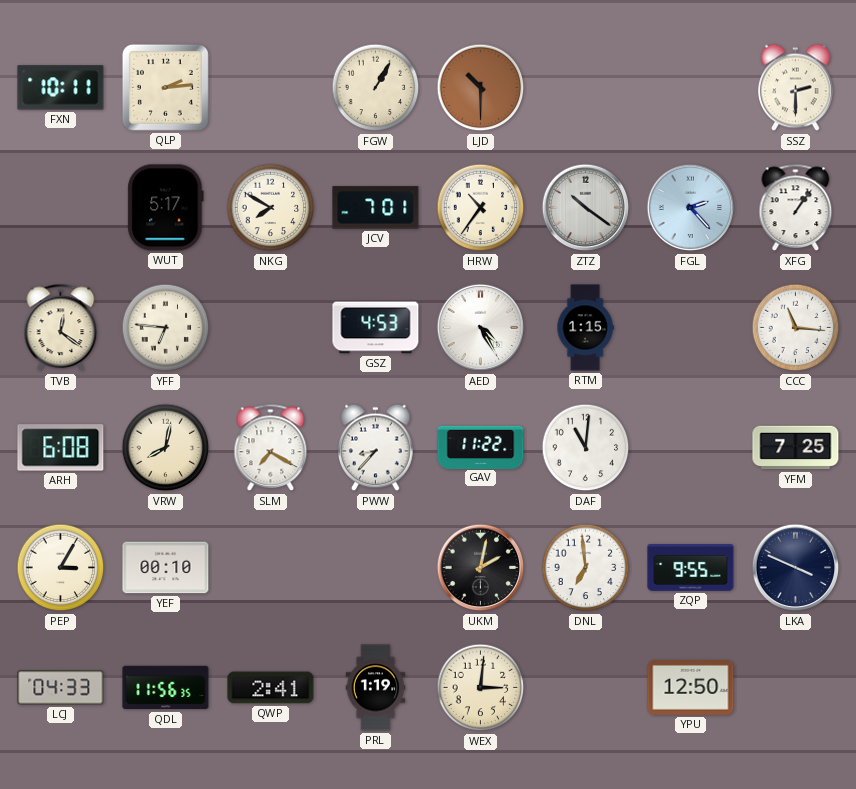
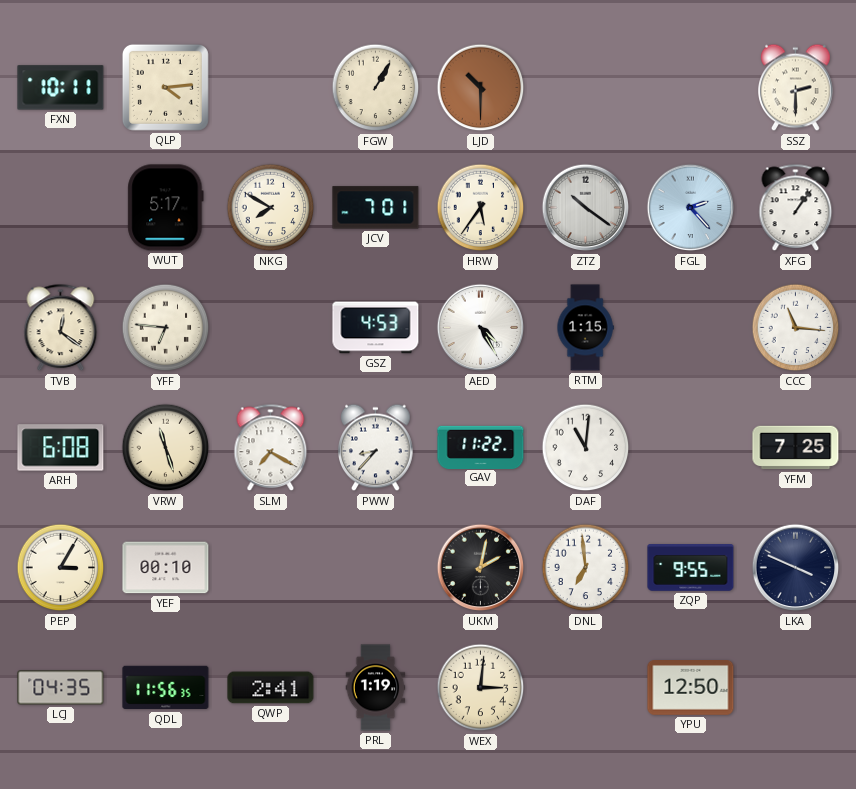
QLP: 2:14 -> 4:14
HRW: 10:36 -> 5:36
VRW: 8:02 -> 11:27
LCJ: 04:33 -> 04:35
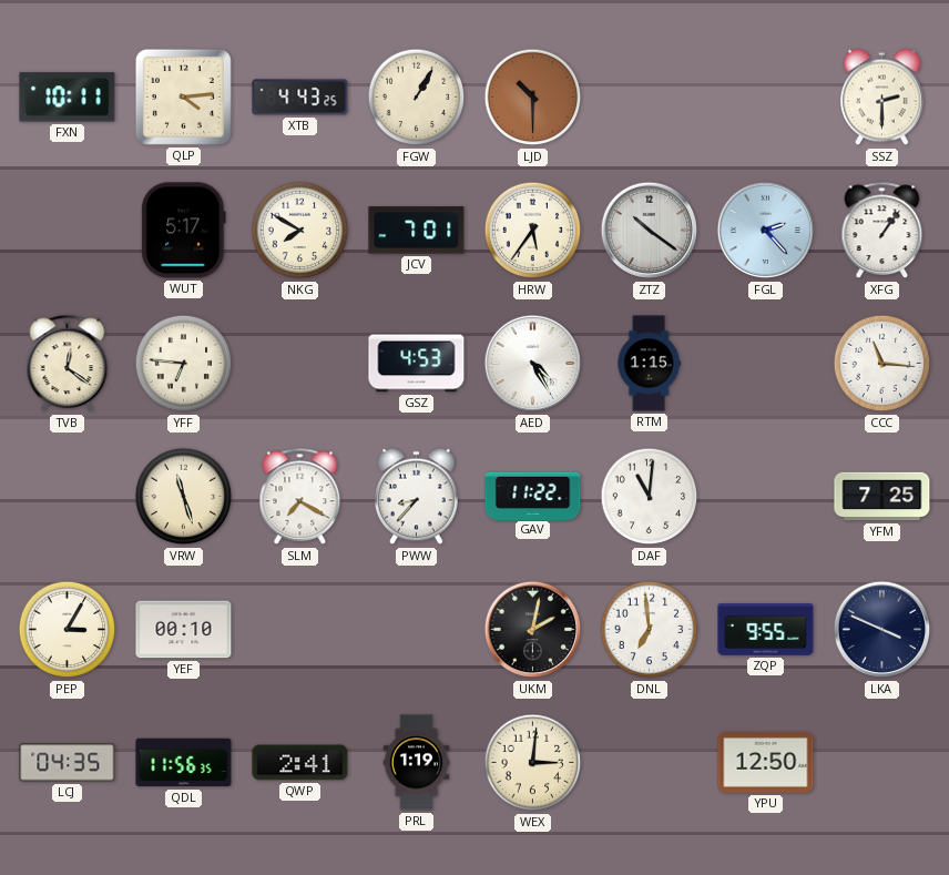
XTB: none -> 4:43
ARH: 6:08 -> none
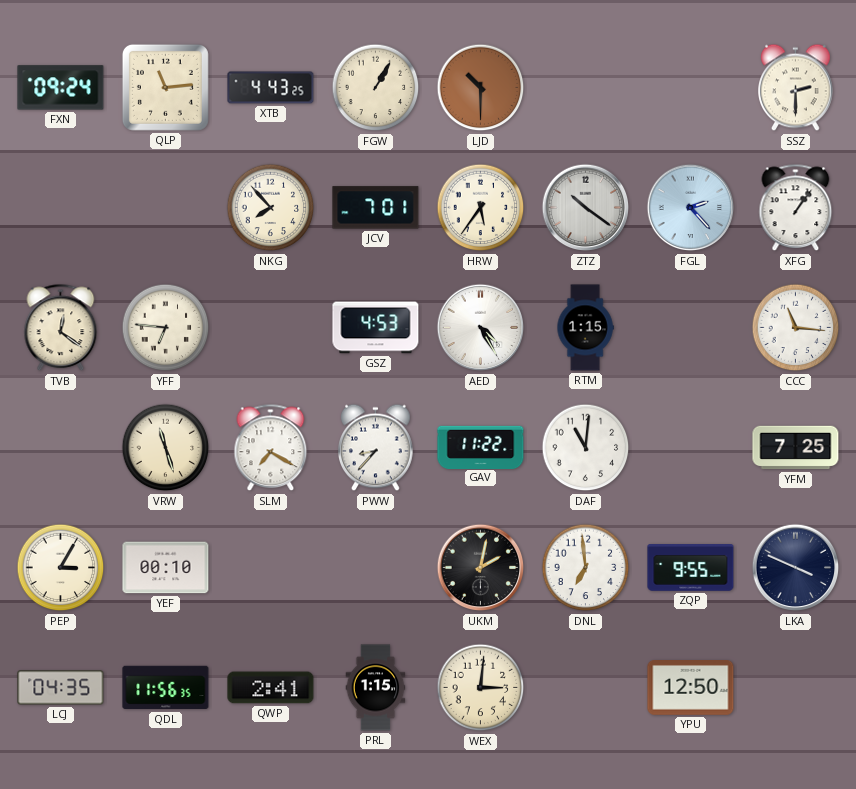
FXN: 10:11 -> 09:24
QLP: 4:14 -> 11:14
WUT: 5:17 -> none
NKG: 7:50 -> 7:53
PRL: 1:19 -> 1:15
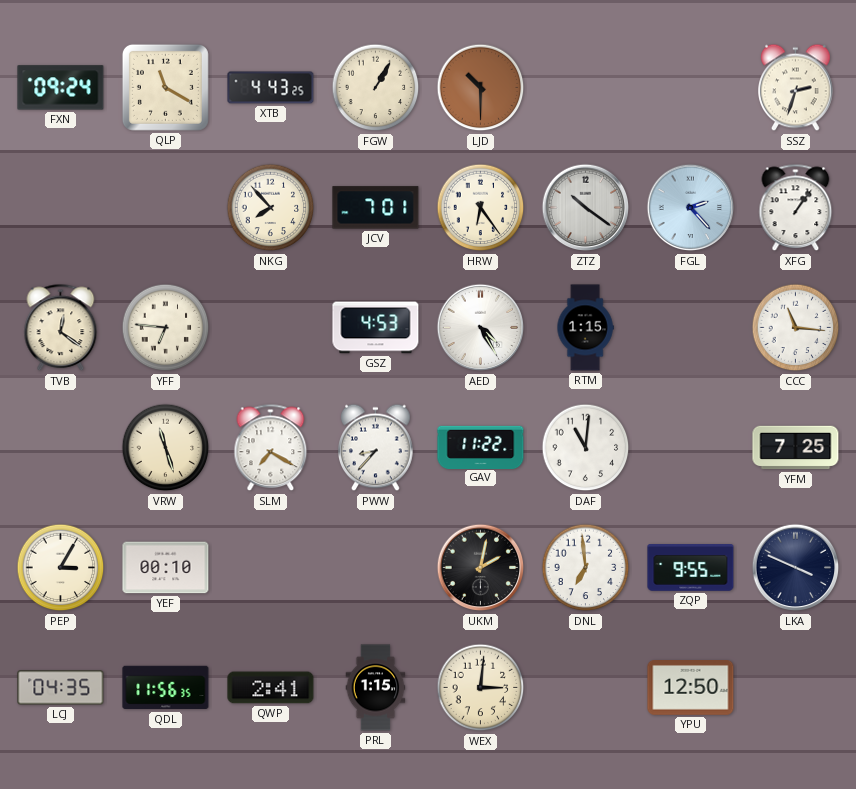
QLP: 11:14 -> 11:20
SSZ: 2:30 -> 2:33
HRW: 5:36 -> 6:24
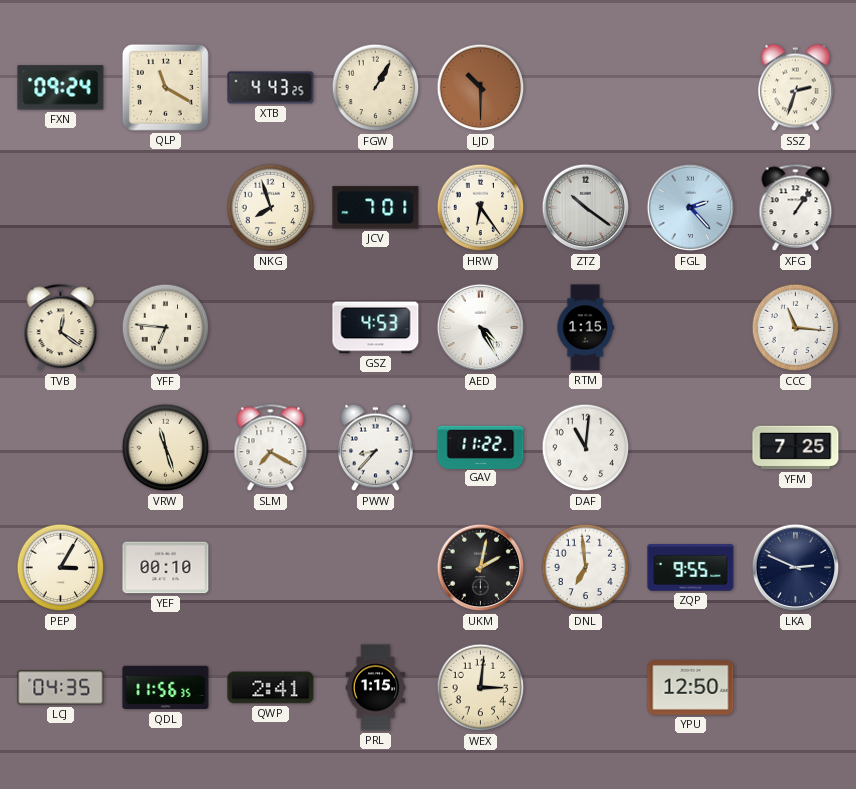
NKG: 7:53 -> 7:57
LKA: 3:49 -> 2:49
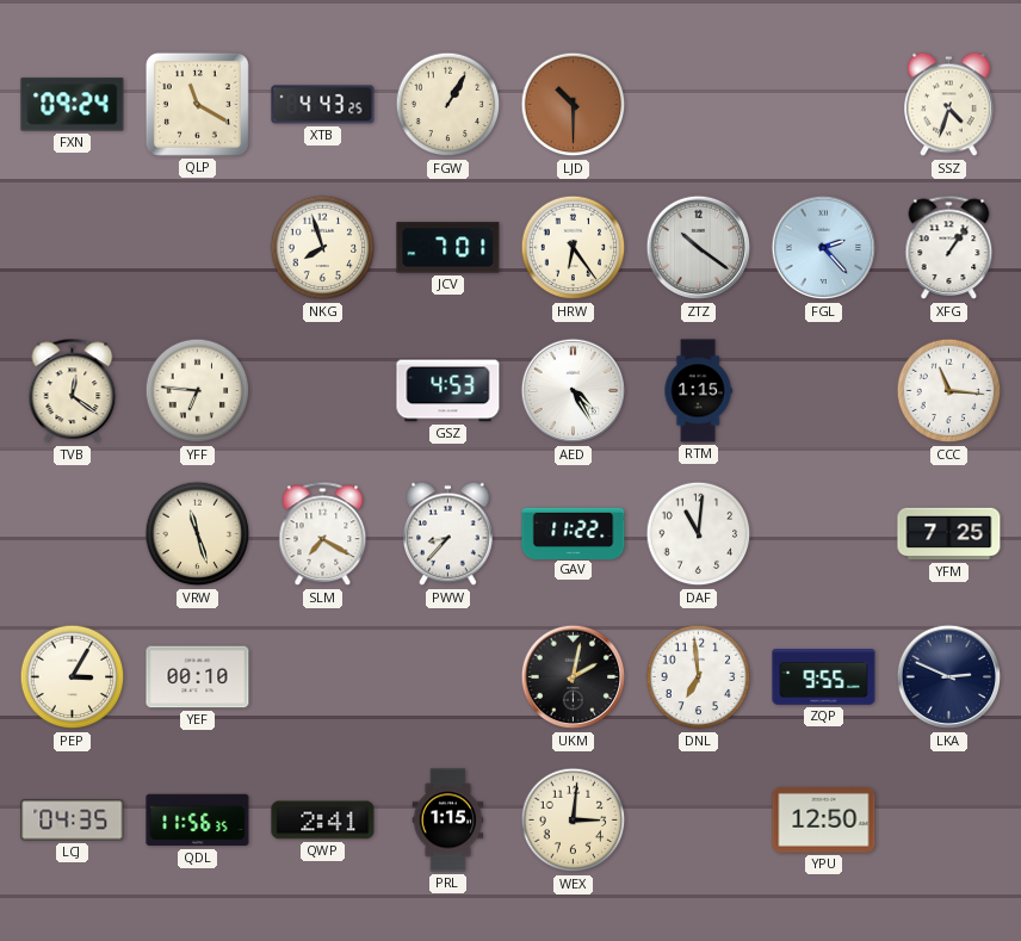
SSZ: 2:33 -> 4:33
